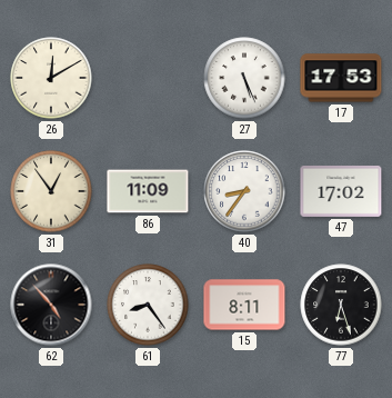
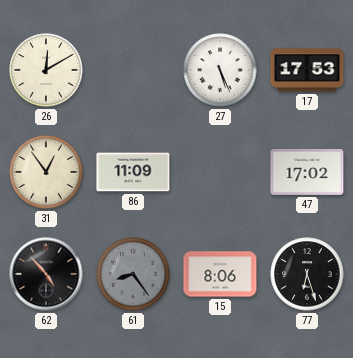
40: 8:36 -> none
61 dial: white -> grey
15: 8:11 -> 8:06
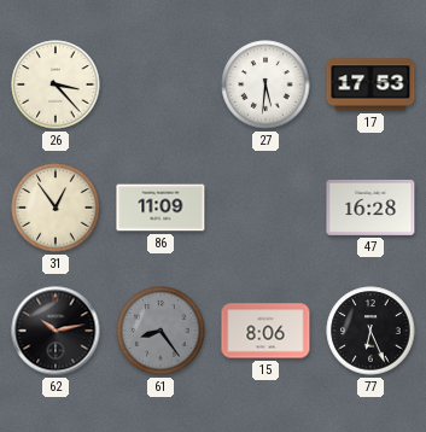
26: 12:10 -> 3:23
27: 5:26 -> 5:31
47: 17:02 -> 16:28
62: 4:53 -> 10:13
77: 6:27 -> 6:26
